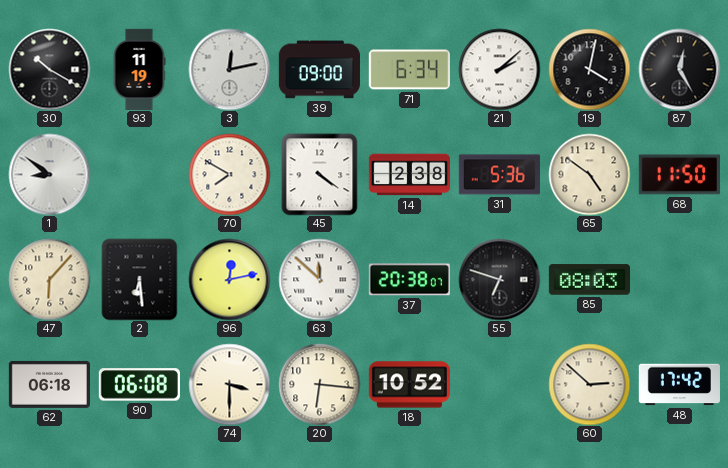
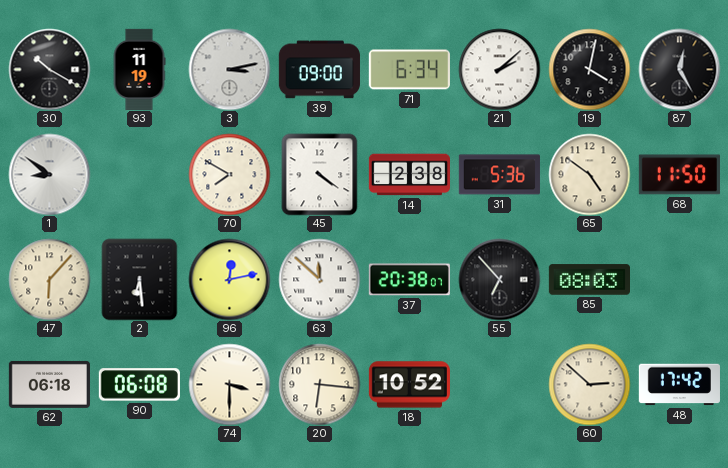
3: 12:13 -> 3:13
55: 6:48 -> 6:53
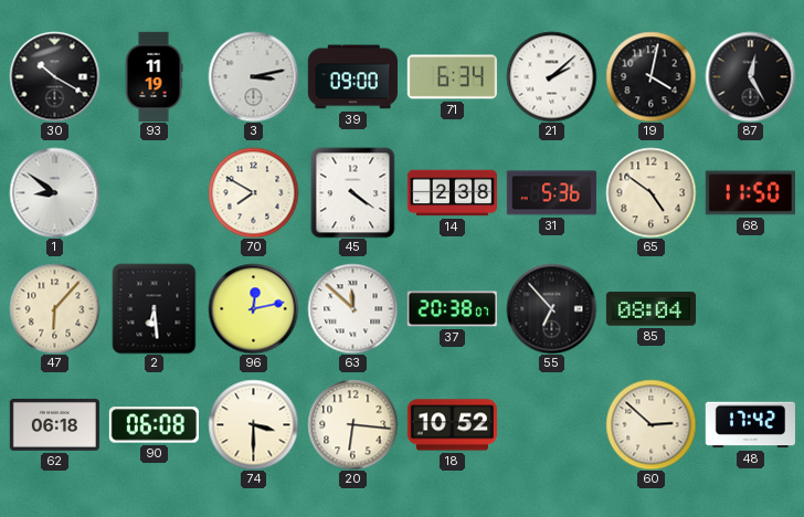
85: 08:03 -> 08:04
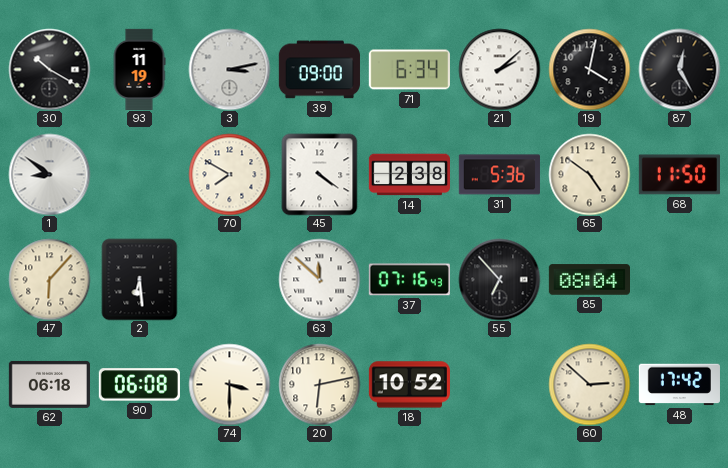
96: 12:13 -> none
37: 20:38 -> 07:16
20: 6:16 -> 6:13
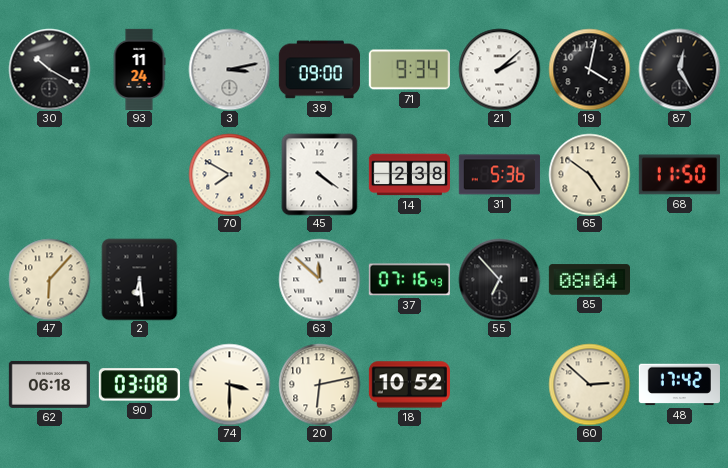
93: 11:19 -> 11:24
71: 6:34 -> 9:34
1: 8:51 -> none
90: 06:08 -> 03:08
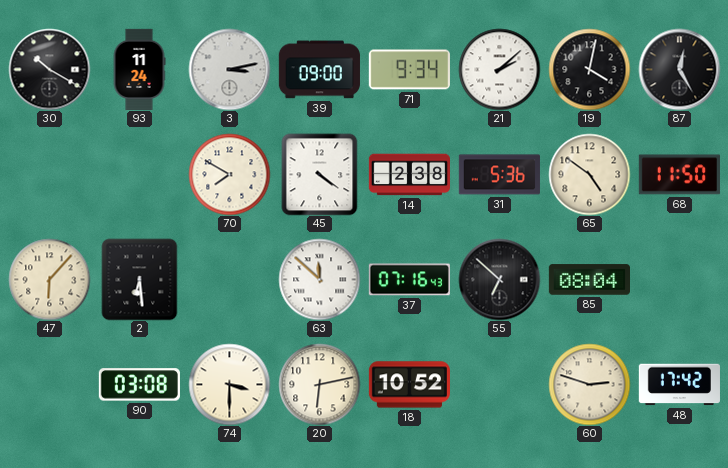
55: 6:53 -> 6:52
62: 06:18 -> none
60: 2:52 -> 2:48
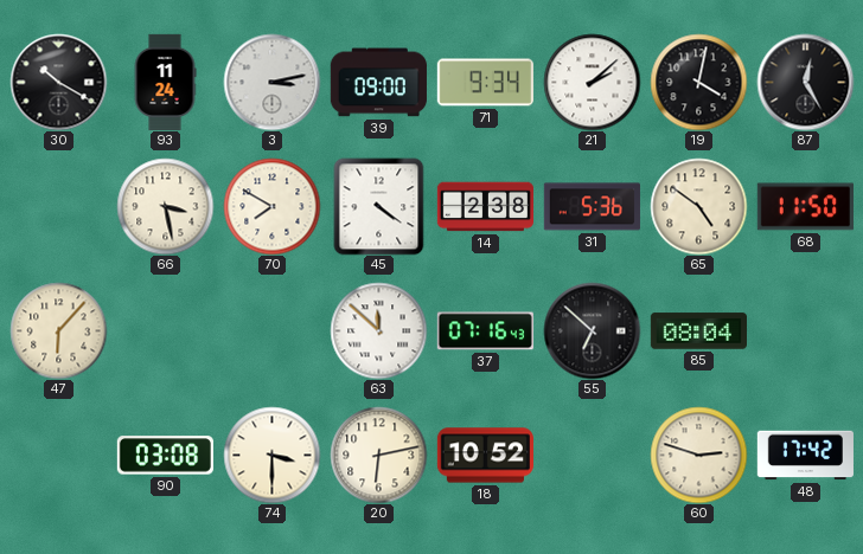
66: none -> 3:28
2: 6:29 -> none
